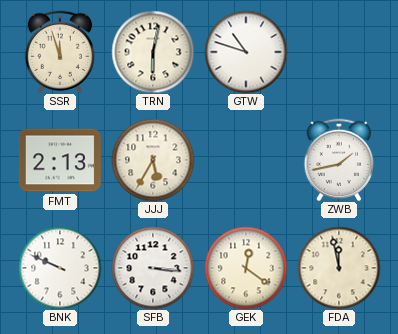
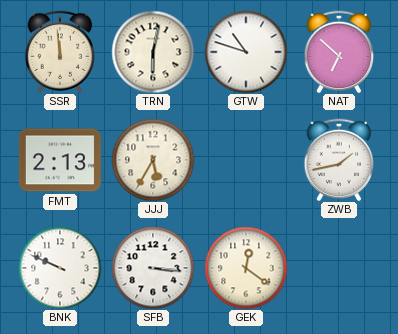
SSR: 11:57 -> 11:59
NAT: none -> 6:52
FDA: 11:58 -> none
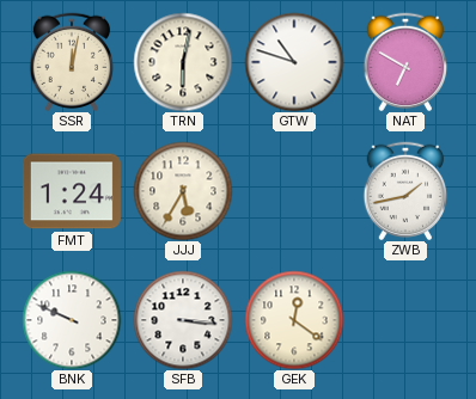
SSR: 11:59 -> 12:02
NAT: 6:52 -> 6:50
FMT: 2:13 -> 1:24
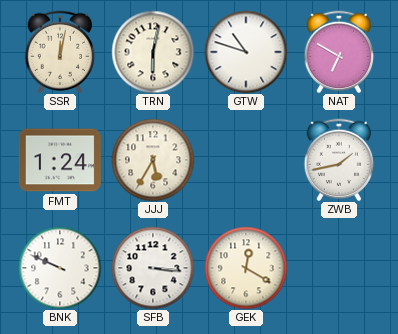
GEK: 12:21 -> 12:20
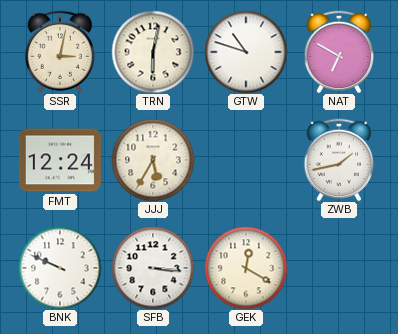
SSR: 12:02 -> 3:02
FMT: 1:24 -> 12:24
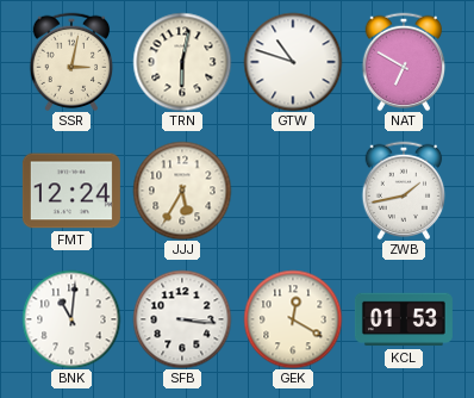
BNK: 9:49 -> 11:01
KCL: none -> 01:53
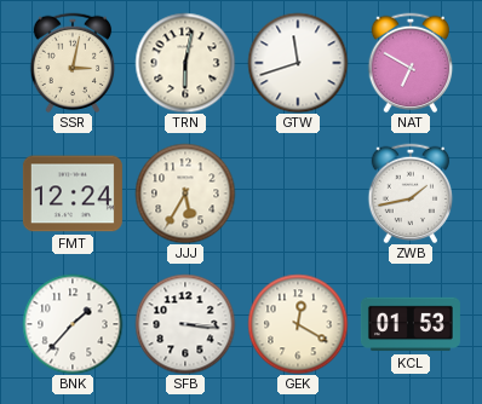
GTW: 10:48 -> 11:42
BNK: 11:01 -> 1:37
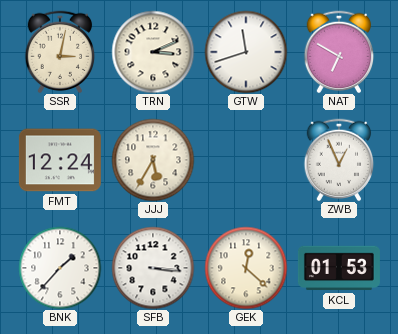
TRN: 6:02 -> 3:11
ZWB: 1:43 -> 12:56
GEK: 12:20 -> 12:22
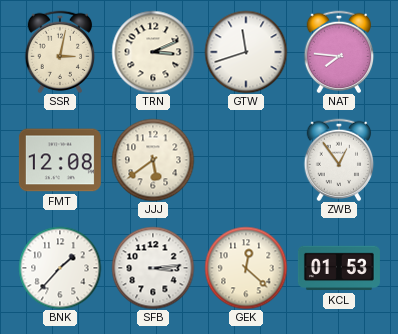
NAT: 6:50 -> 7:46
FMT: 12:24 -> 12:08
JJJ: 5:35 -> 5:39
ZWB: 12:56 -> 12:54
SFB: 3:16 -> 3:14
